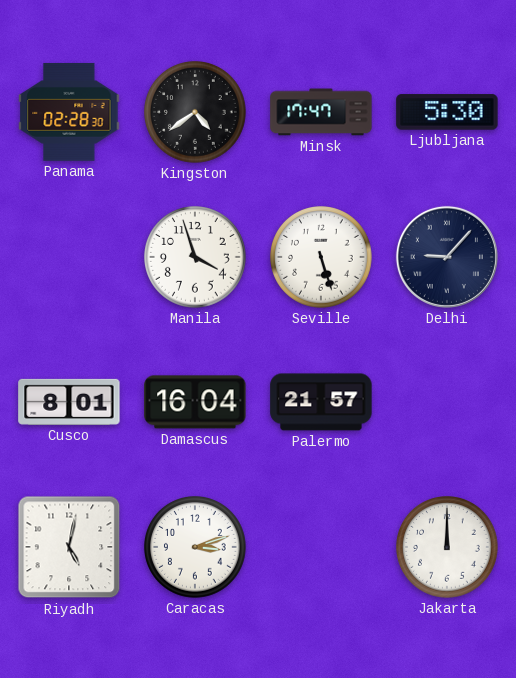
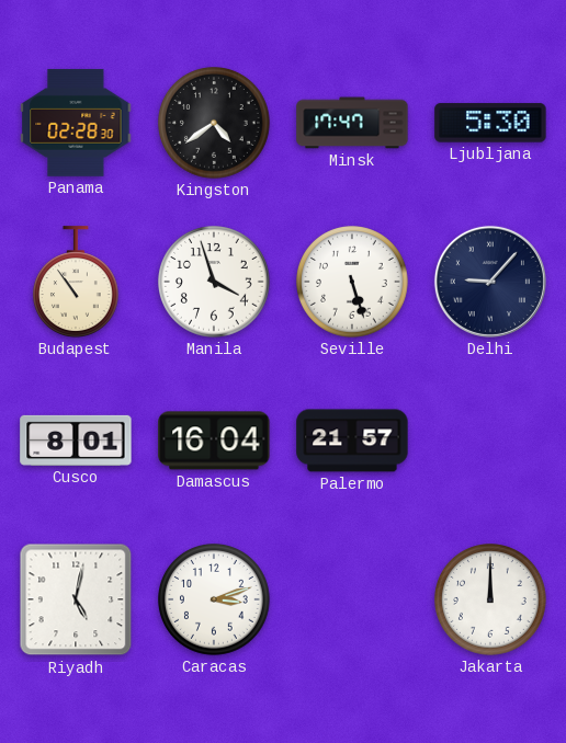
Budapest: none -> 10:54
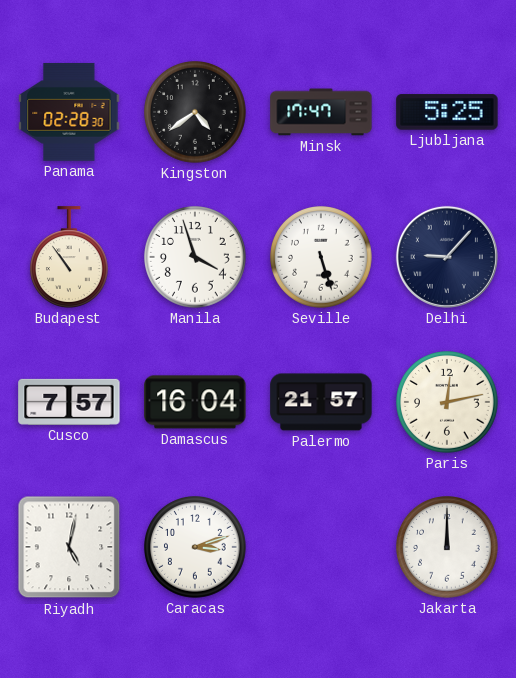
Ljubljana: 5:30 -> 5:25
Cusco: 8:01 -> 7:57
Paris: none -> 12:13
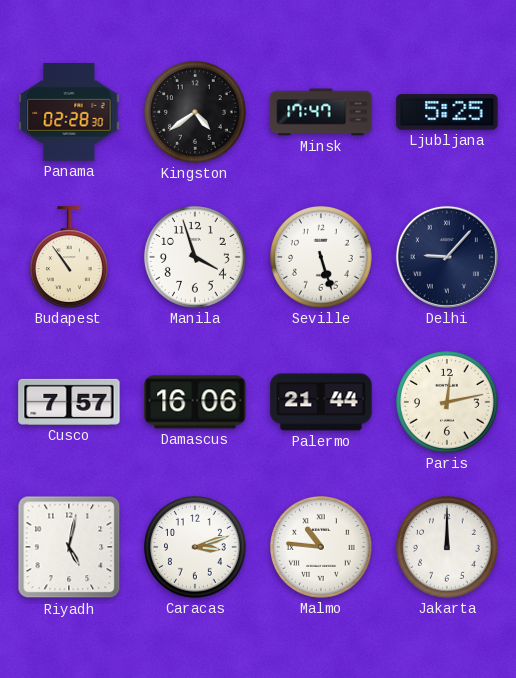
Damascus: 16:04 -> 16:06
Palermo: 21:57 -> 21:44
Malmo: none -> 10:46
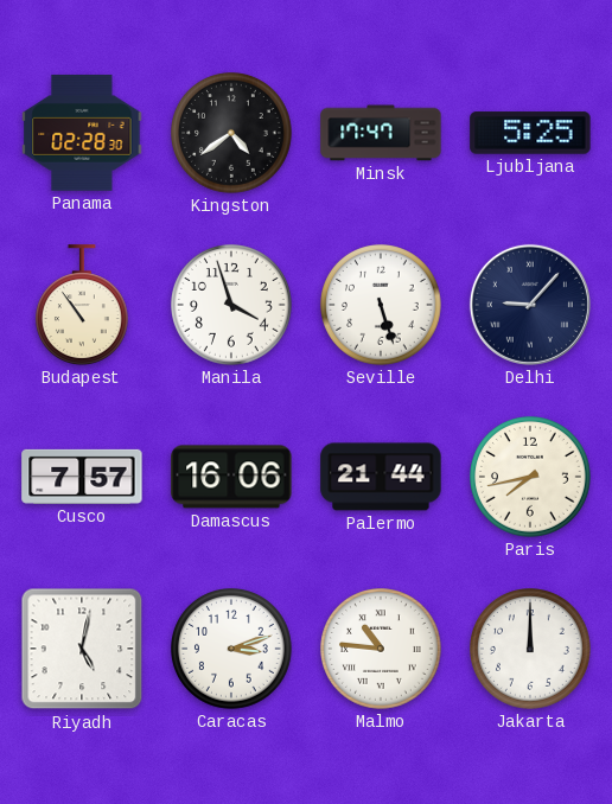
Paris: 12:13 -> 7:43
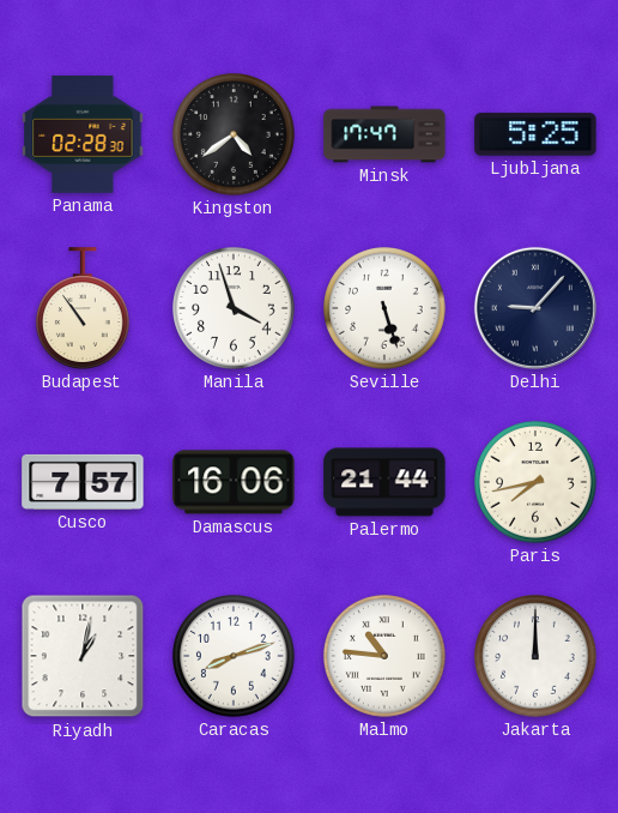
Riyadh: 5:02 -> 1:02
Caracas: 3:12 -> 8:12
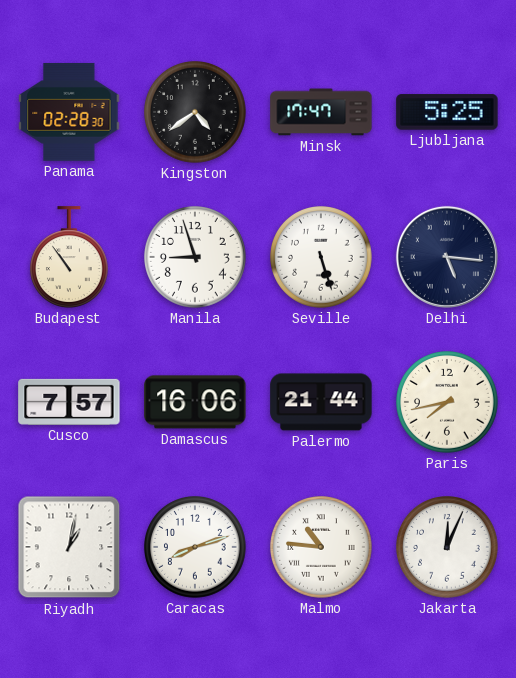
Manila: 3:57 -> 8:57
Delhi: 9:07 -> 5:16
Jakarta: 12:00 -> 12:04
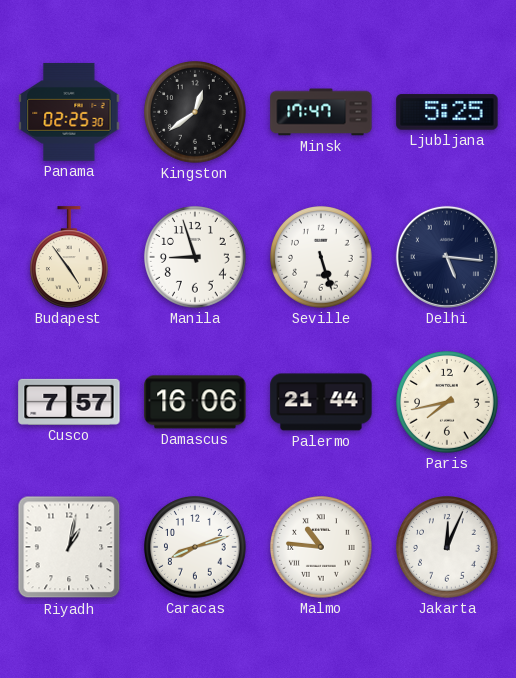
Panama: 02:28 -> 02:25
Kingston: 4:39 -> 12:39
Budapest: 10:54 -> 4:54
